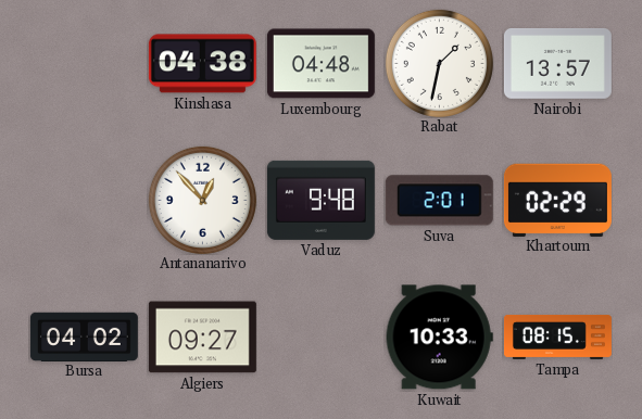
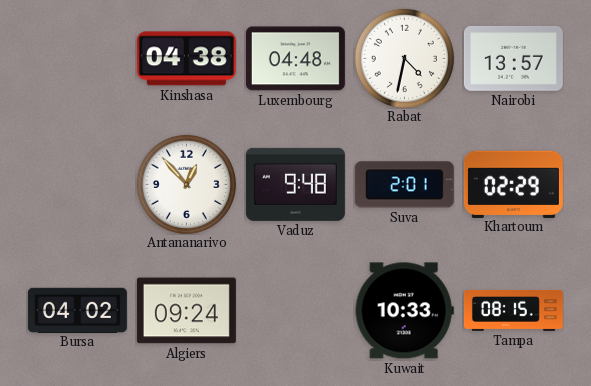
Rabat: 1:32 -> 4:32
Algiers: 09:27 -> 09:24
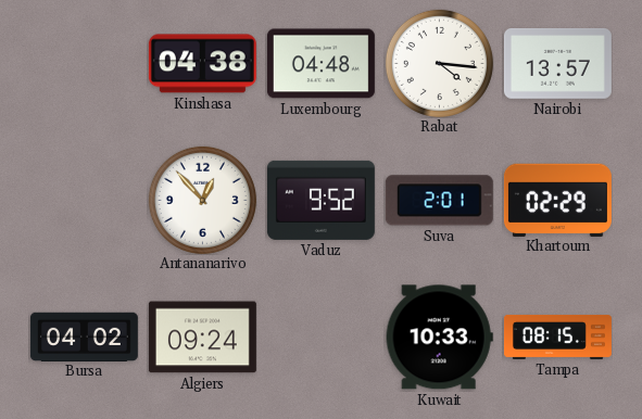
Rabat: 4:32 -> 4:16
Vaduz: 9:48 -> 9:52
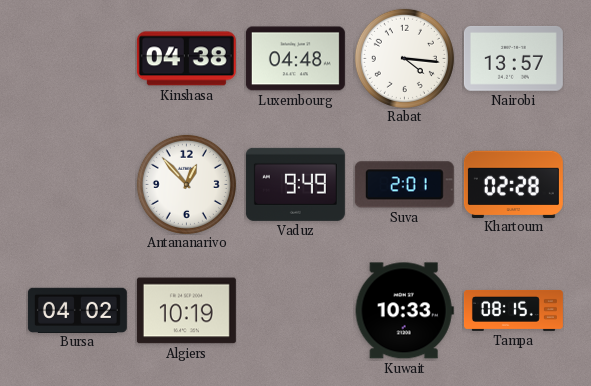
Vaduz: 9:52 -> 9:49
Khartoum: 02:29 -> 02:28
Algiers: 09:24 -> 10:19
